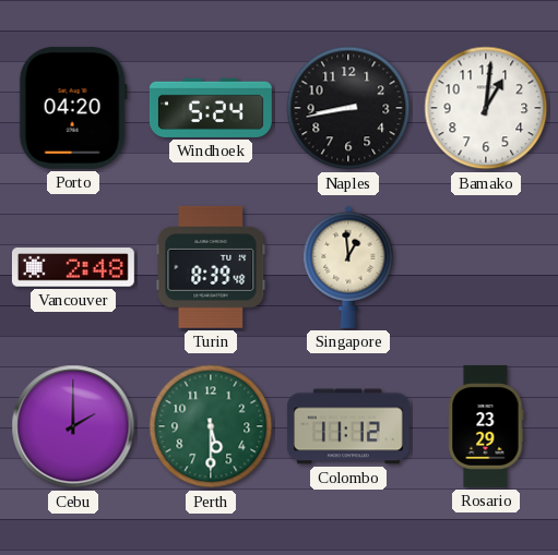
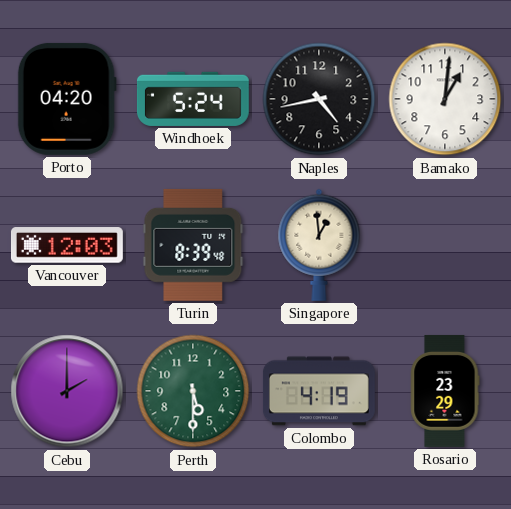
Naples: 8:43 -> 4:43
Vancouver: 2:48 -> 12:03
Colombo: 11:12 -> 4:19
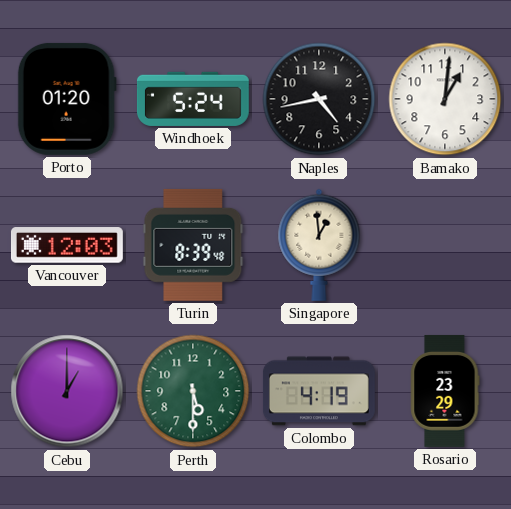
Porto: 04:20 -> 01:20
Cebu: 2:00 -> 1:00
